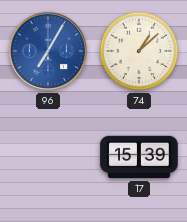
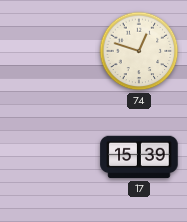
96: 7:05 -> none
74: 1:08 -> 12:48
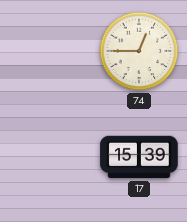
74: 12:48 -> 12:45
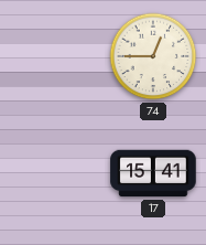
17: 15:39 -> 15:41
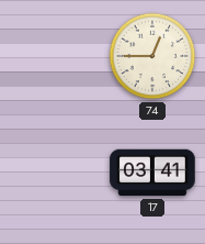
17: 15:41 -> 03:41
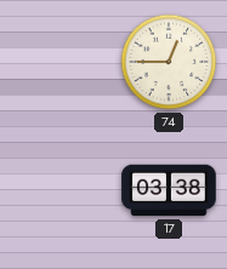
17: 03:41 -> 03:38
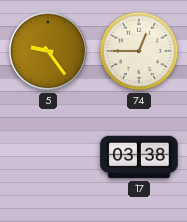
5: none -> 9:24
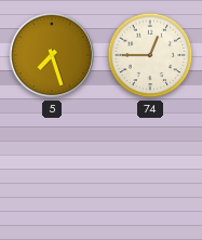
5: 9:24 -> 7:27
17: 03:38 -> none
